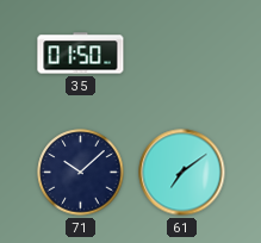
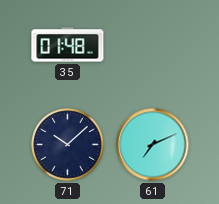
35: 01:50 -> 01:48
61: 7:09 -> 7:11
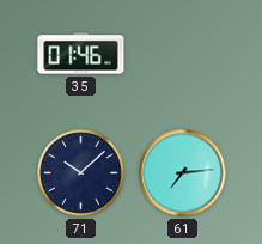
35: 01:48 -> 01:46
61: 7:11 -> 7:14
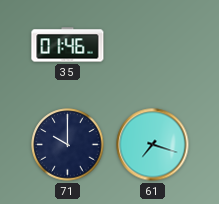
71: 10:08 -> 10:00
61: 7:14 -> 7:18
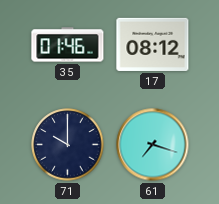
17: none -> 08:12
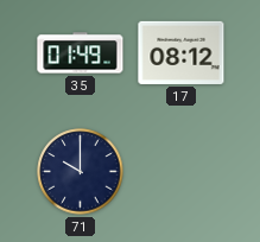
35: 01:46 -> 01:49
61: 7:18 -> none
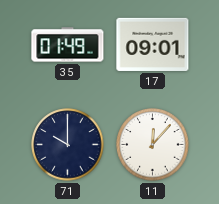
17: 08:12 -> 09:01
11: none -> 12:07
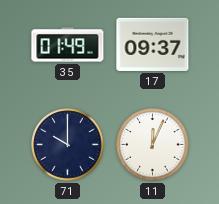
17: 09:01 -> 09:37
11: 12:07 -> 12:04
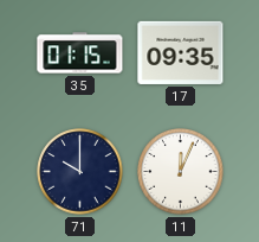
35: 01:49 -> 01:15
17: 09:37 -> 09:35
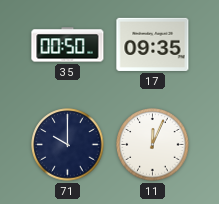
35: 01:15 -> 00:50
